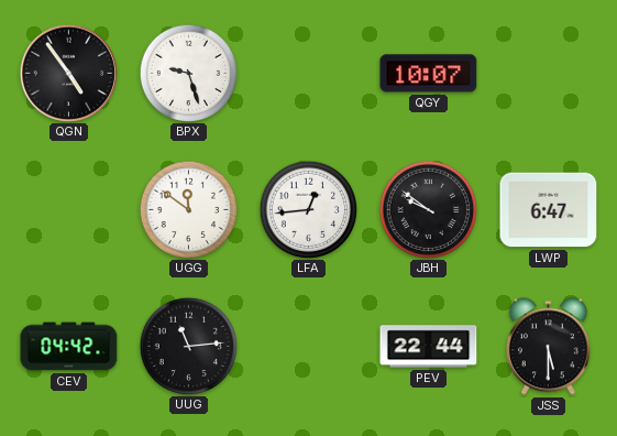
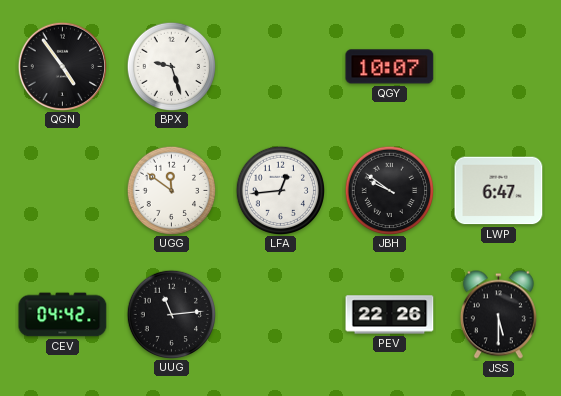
PEV: 22:44 -> 22:26
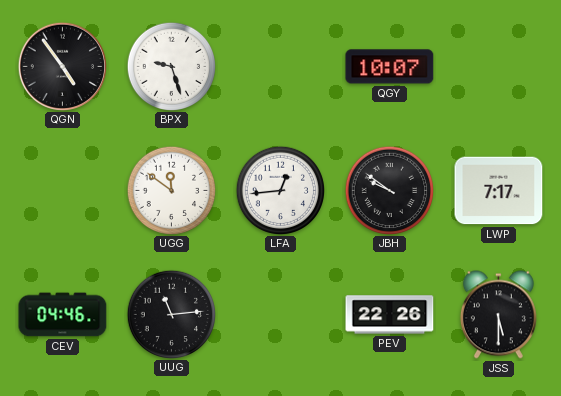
LWP: 6:47 -> 7:17
CEV: 04:42 -> 04:46
